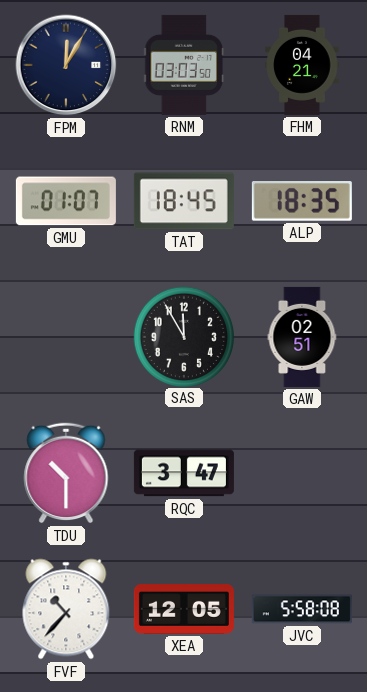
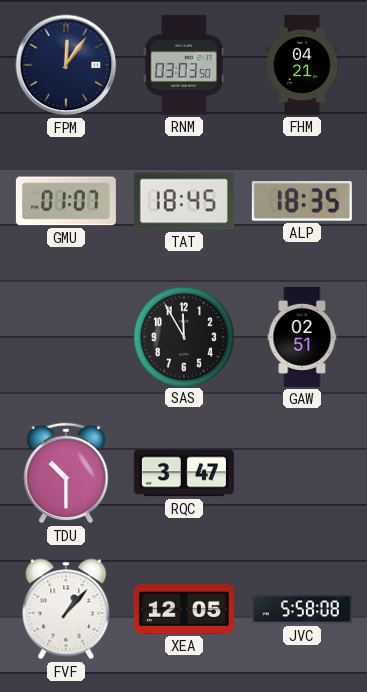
FPM: 12:05 -> 12:06
FVF: 10:37 -> 1:07
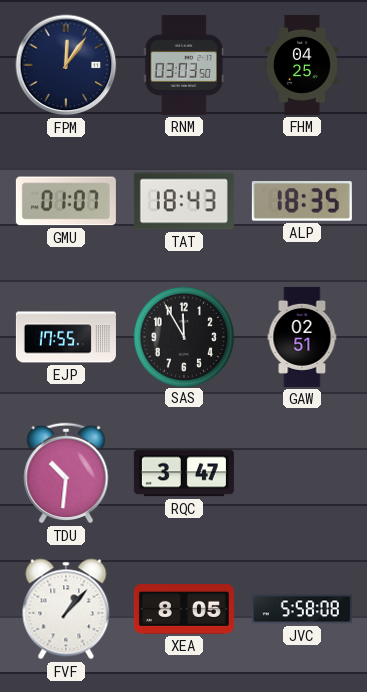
FHM: 04:21 -> 04:25
TAT: 18:45 -> 18:43
EJP: none -> 17:55
TDU: 10:30 -> 10:31
XEA: 12:05 -> 8:05
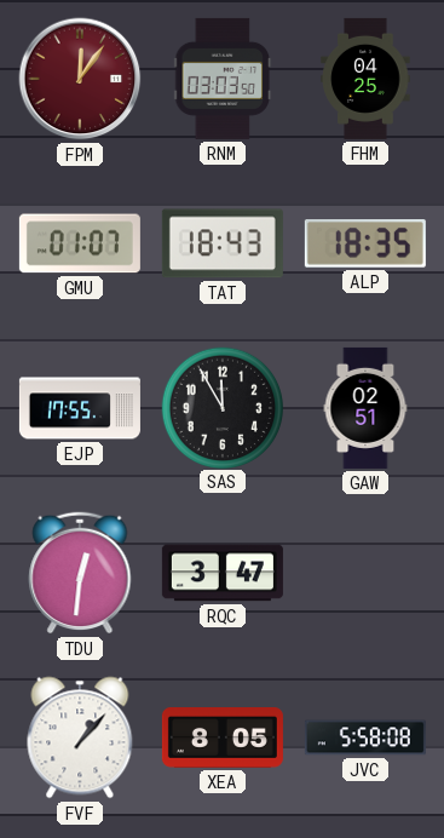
FPM dial: navy -> burgundy
TDU: 10:31 -> 12:31
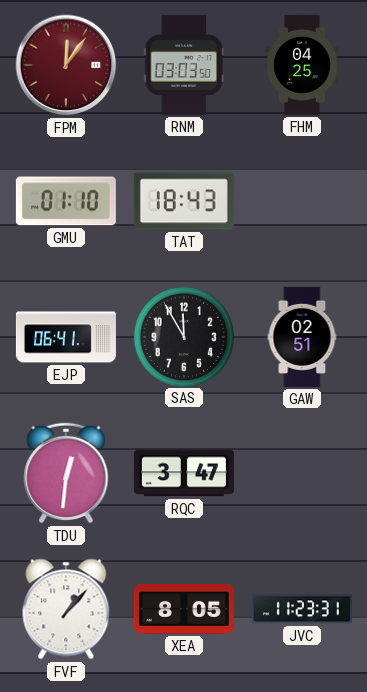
GMU: 01:07 -> 01:10
ALP: 18:35 -> none
EJP: 17:55 -> 06:41
JVC: 5:58 -> 11:23
